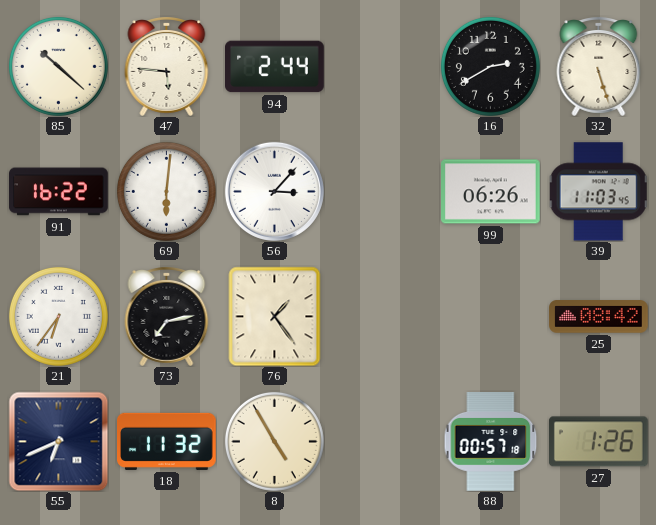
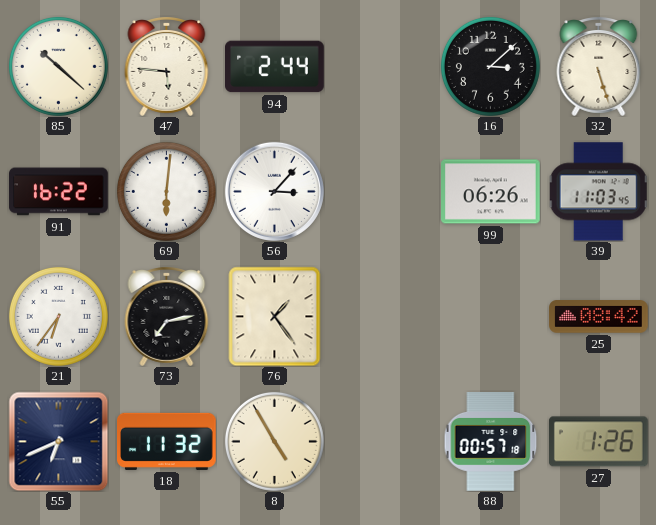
16: 2:40 -> 3:08
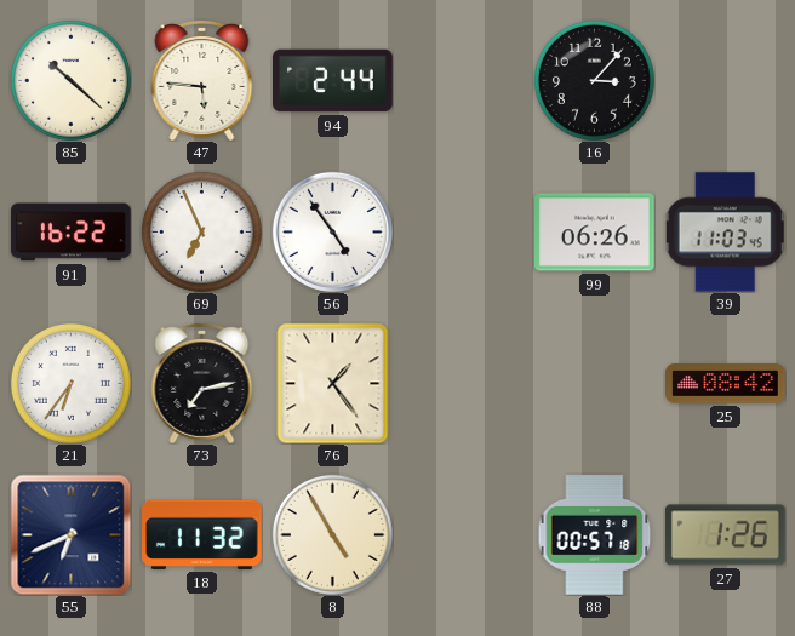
16: 3:08 -> 3:07
32: 5:27 -> none
69: 6:01 -> 6:56
56: 3:07 -> 4:54
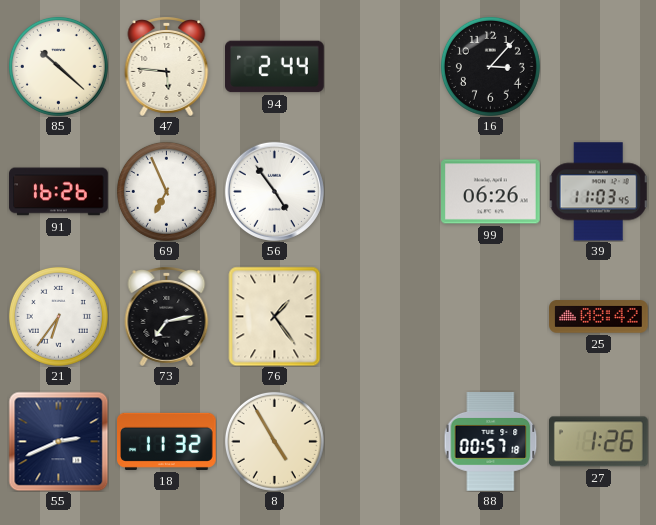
91: 16:22 -> 16:26
55: 6:41 -> 2:41
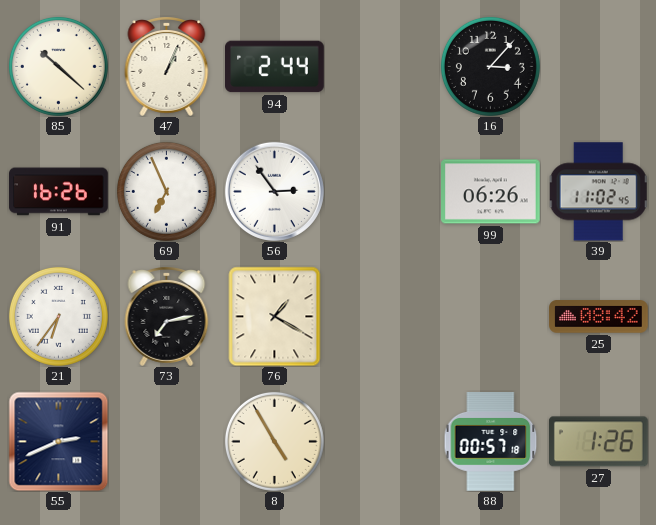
47: 5:46 -> 1:04
56: 4:54 -> 2:54
39: 11:03 -> 11:02
76: 1:24 -> 1:20
18: 11:32 -> none
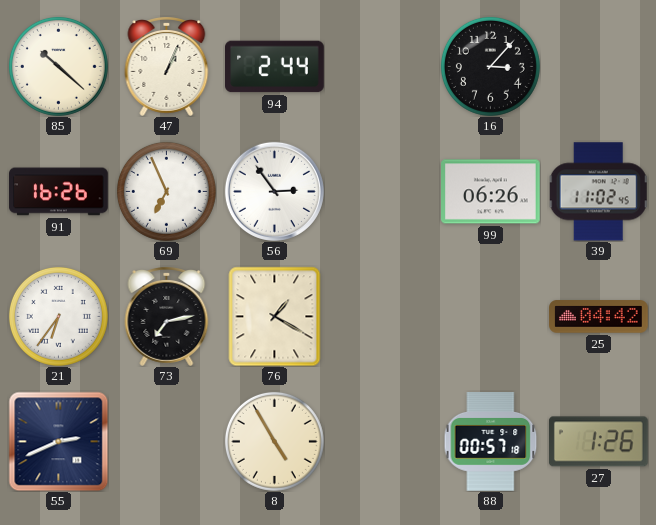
25: 08:42 -> 04:42
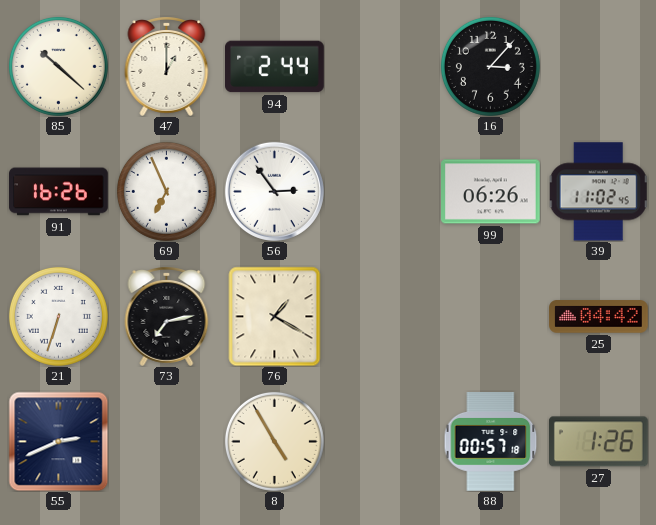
47: 1:04 -> 1:00
21: 6:36 -> 6:33
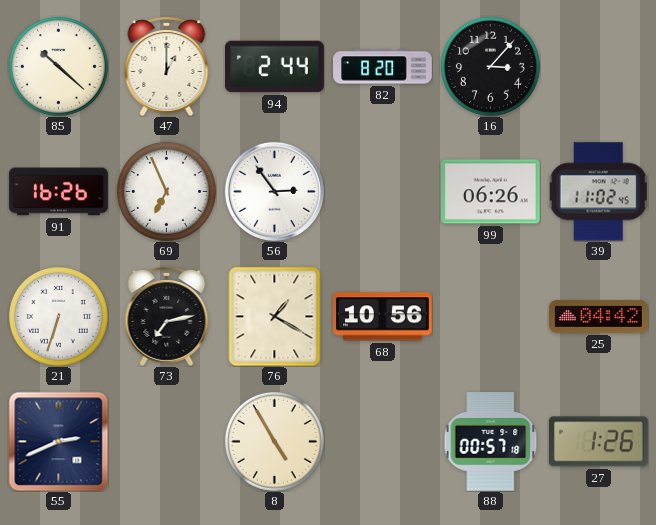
82: none -> 8:20
68: none -> 10:56
